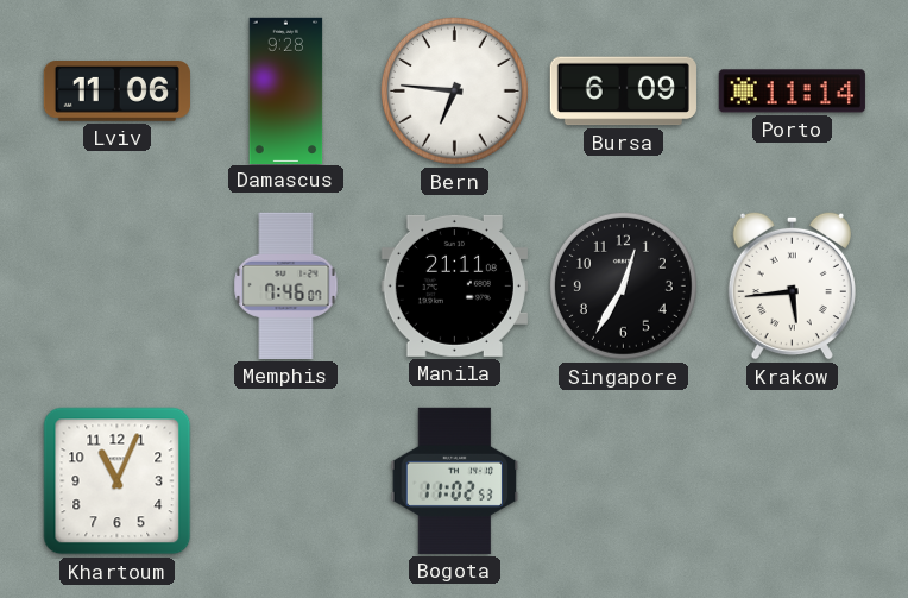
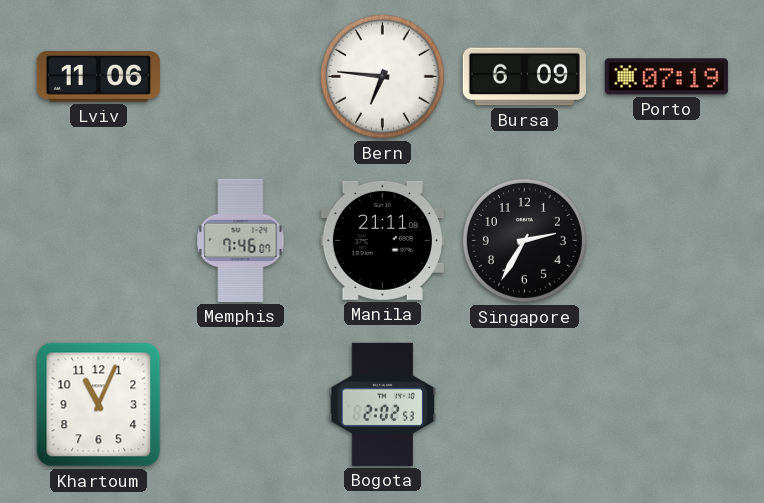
Damascus: 9:28 -> none
Porto: 11:14 -> 07:19
Singapore: 12:35 -> 2:35
Krakow: 5:44 -> none
Bogota: 11:02 -> 2:02
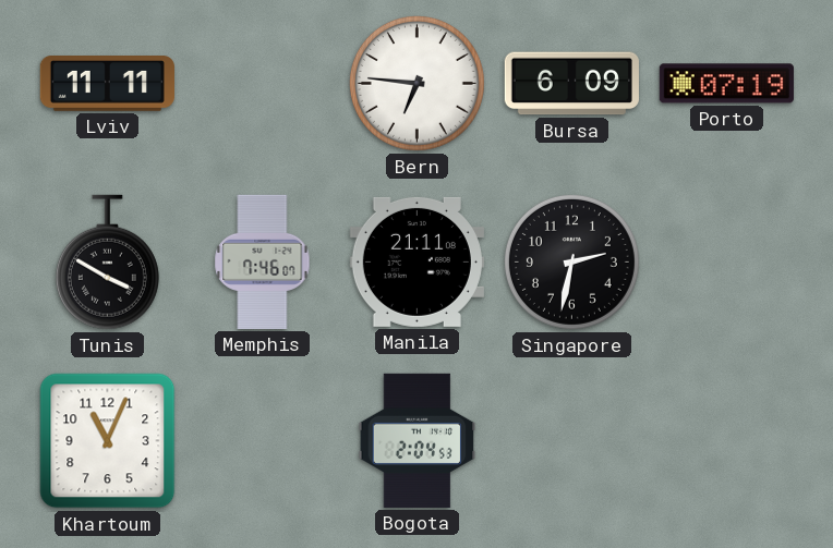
Lviv: 11:06 -> 11:11
Tunis: none -> 3:50
Singapore: 2:35 -> 2:32
Bogota: 2:02 -> 2:04
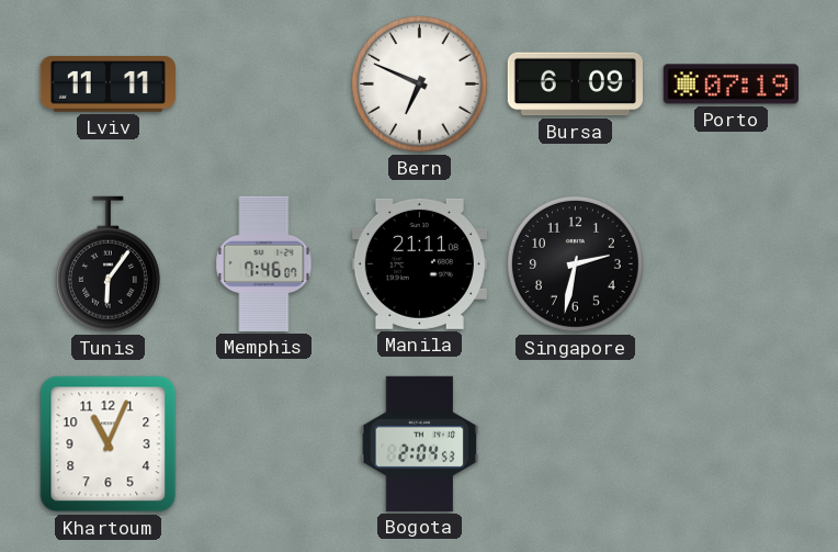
Bern: 6:46 -> 6:49
Tunis: 3:50 -> 6:06
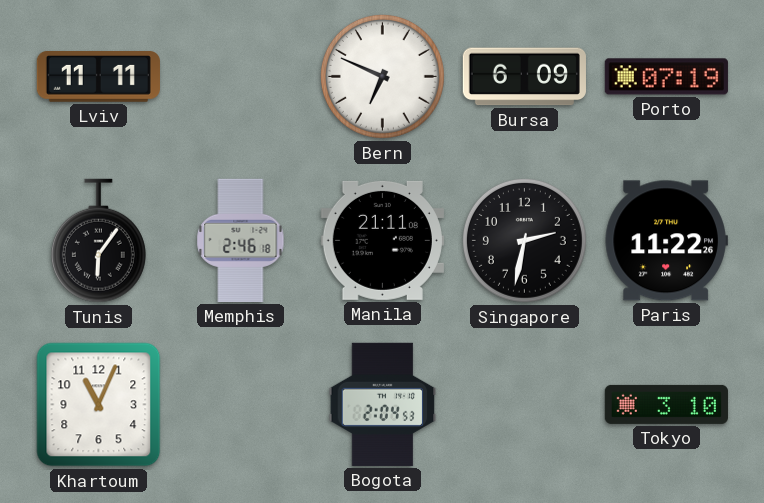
Memphis: 7:46 -> 2:46
Paris: none -> 11:22
Tokyo: none -> 3:10
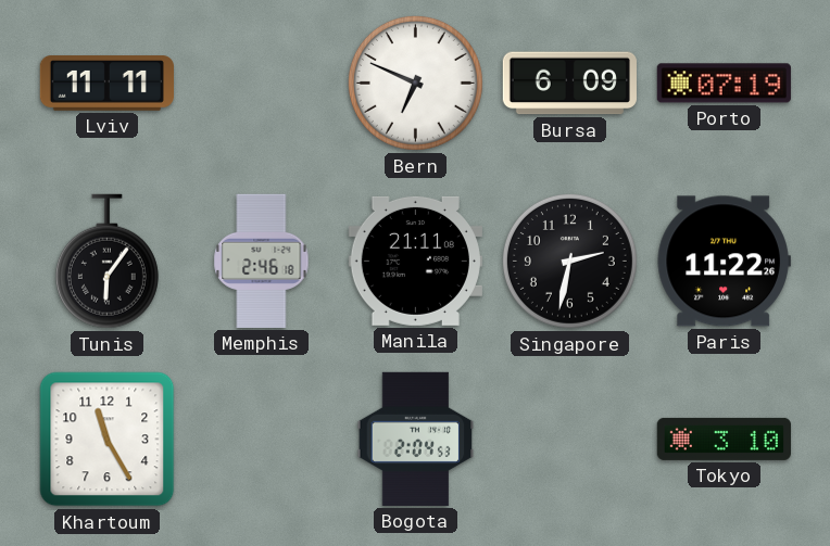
Khartoum: 11:04 -> 11:25
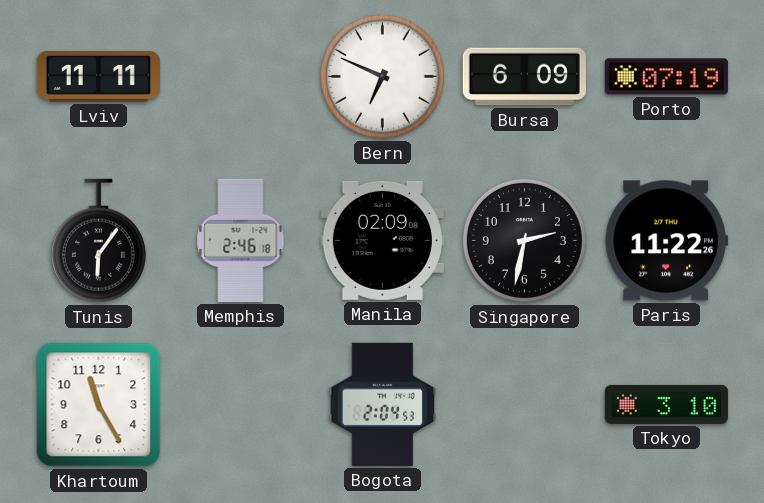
Manila: 21:11 -> 02:09
